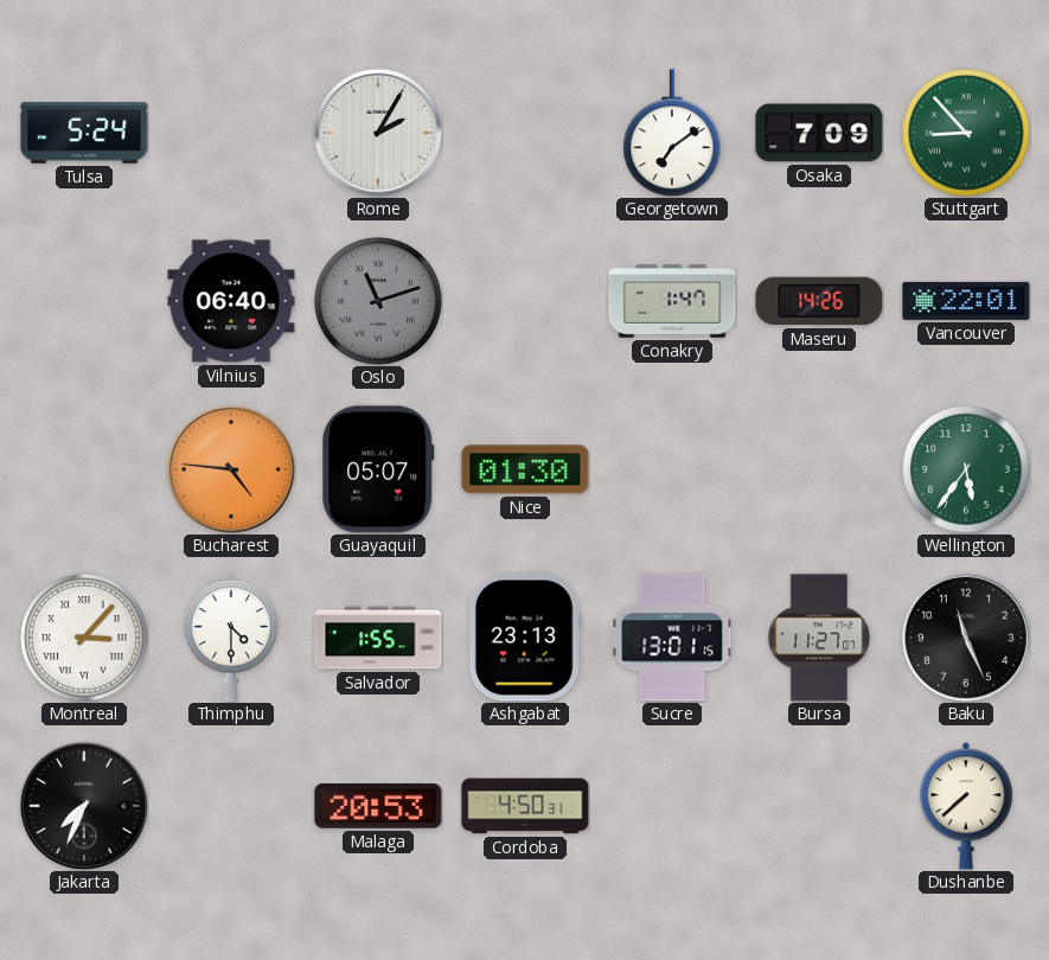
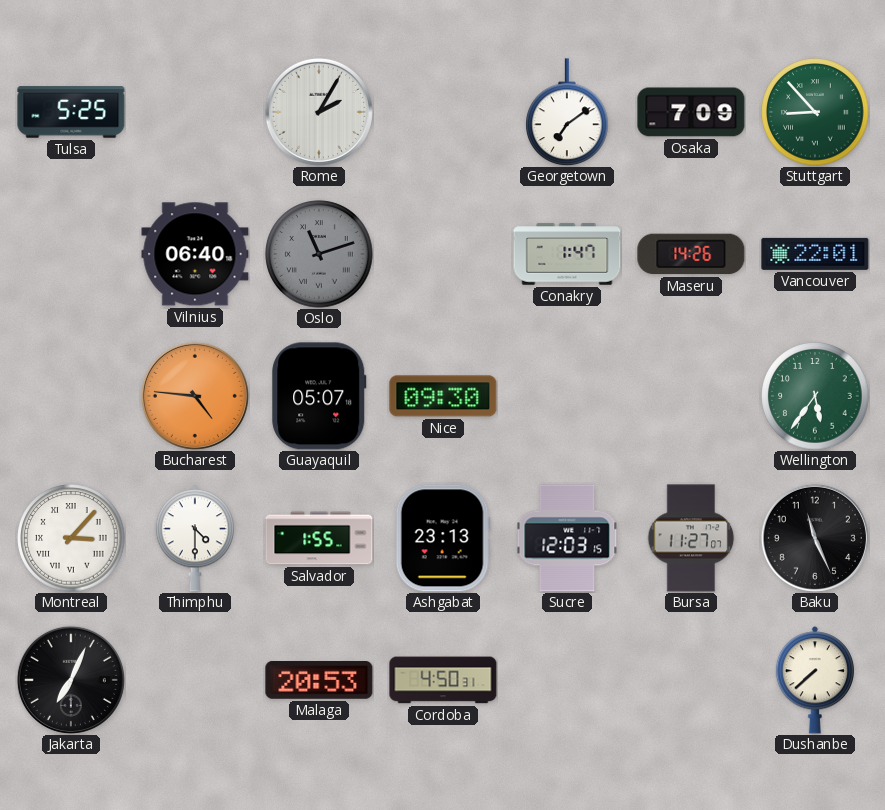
Tulsa: 5:24 -> 5:25
Nice: 01:30 -> 09:30
Sucre: 13:01 -> 12:03
Jakarta: 7:34 -> 7:04
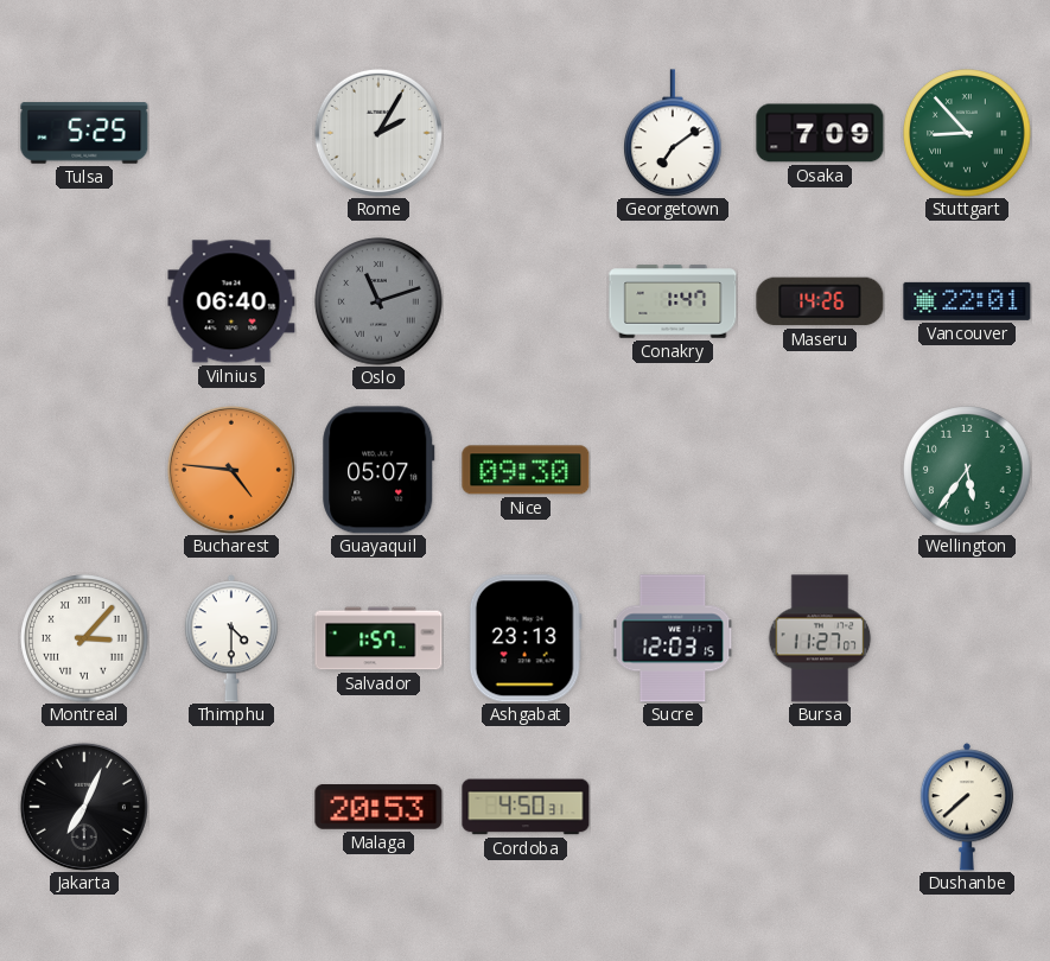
Salvador: 1:55 -> 1:57
Baku: 11:26 -> none
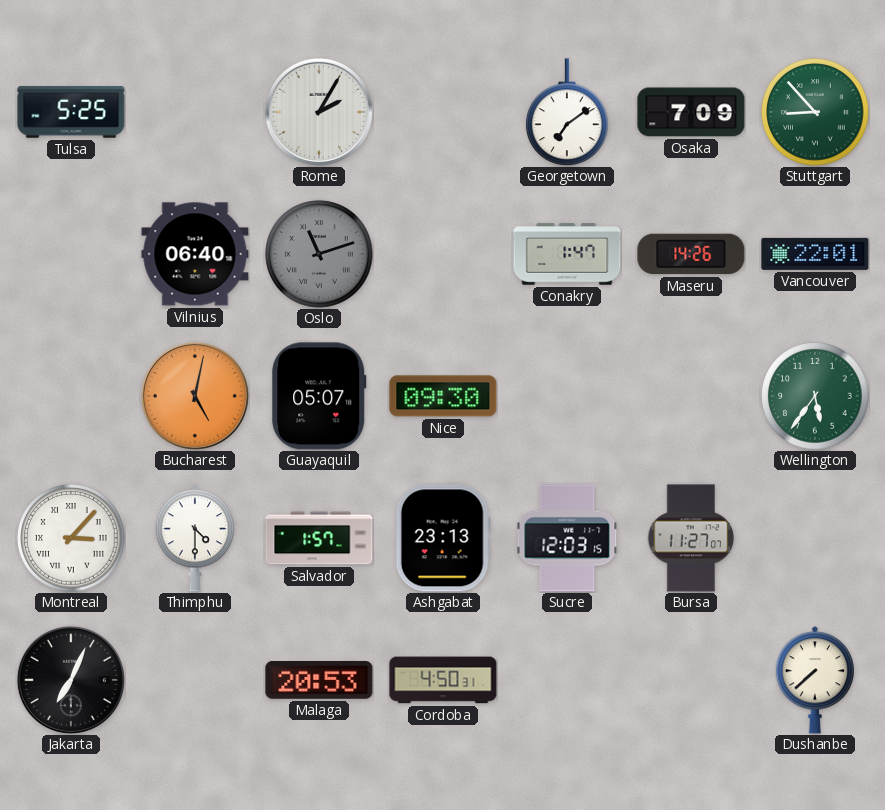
Bucharest: 4:46 -> 5:02
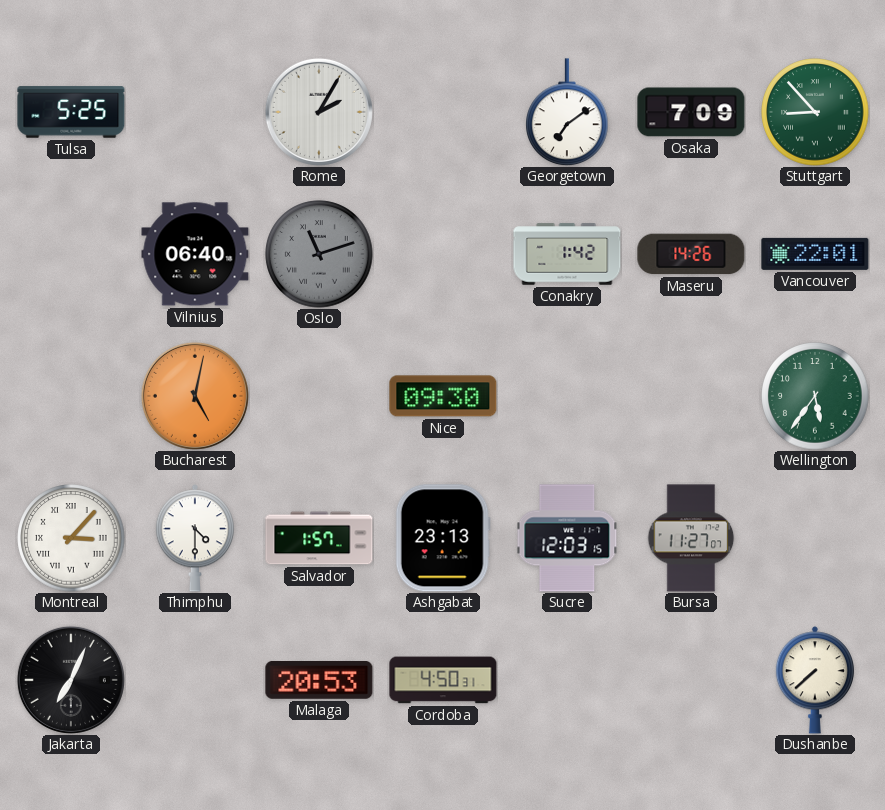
Conakry: 1:47 -> 1:42
Guayaquil: 05:07 -> none
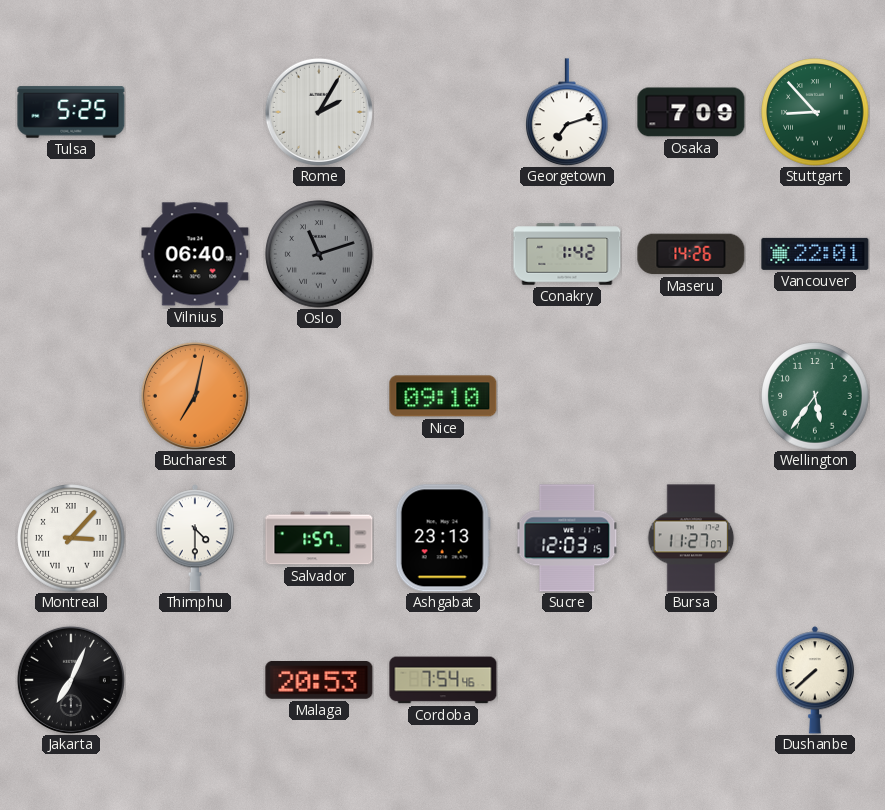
Georgetown: 7:09 -> 7:12
Bucharest: 5:02 -> 7:02
Nice: 09:30 -> 09:10
Cordoba: 4:50 -> 7:54
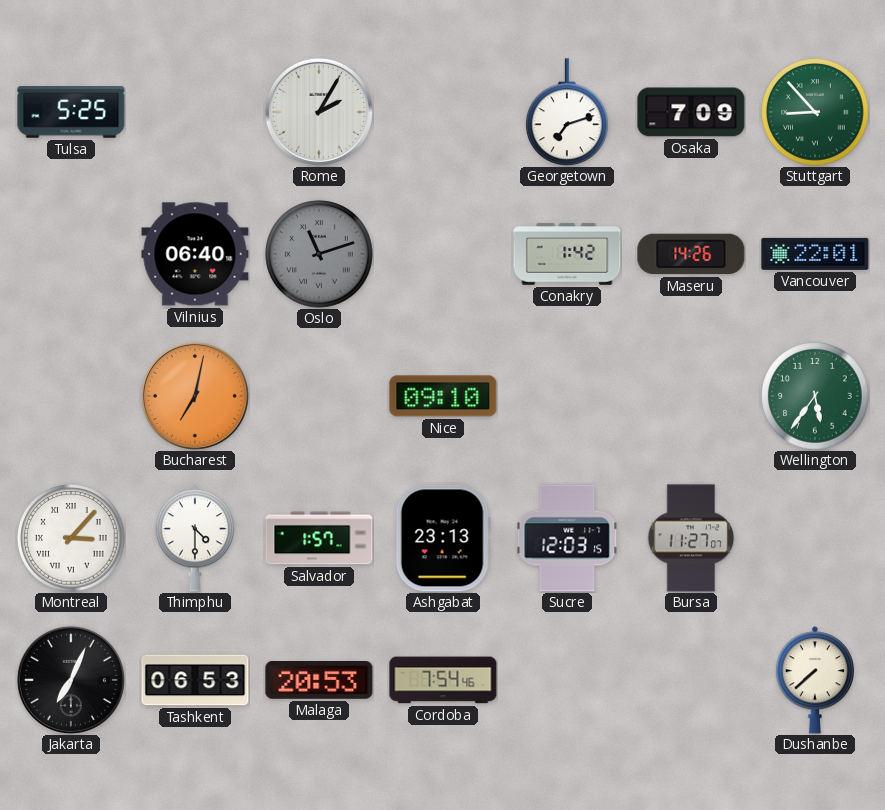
Tashkent: none -> 06:53
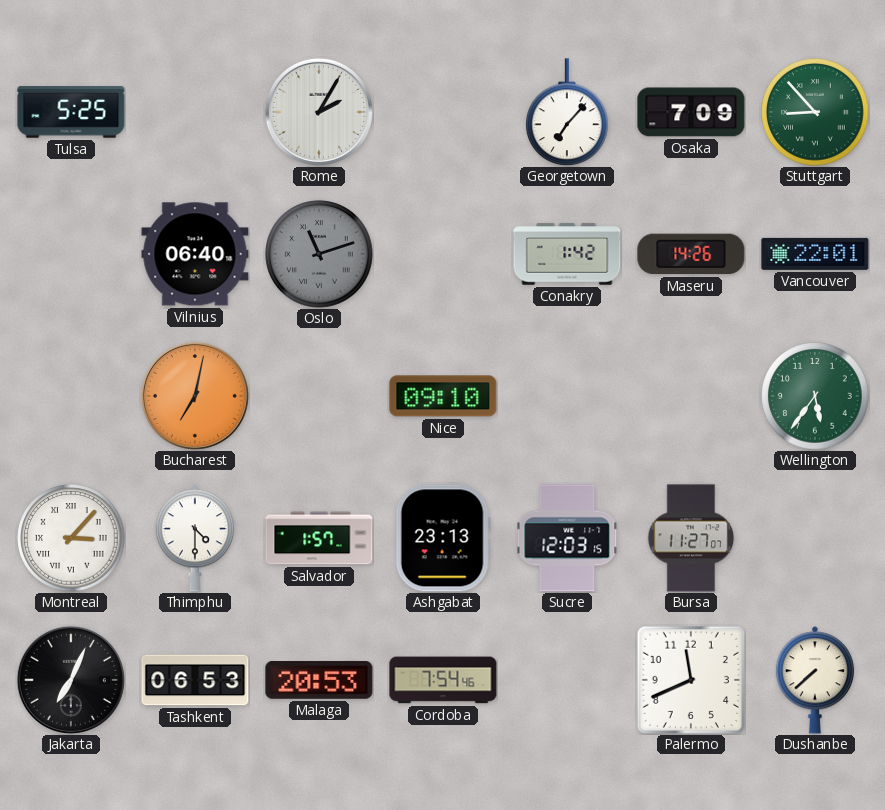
Georgetown: 7:12 -> 7:07
Palermo: none -> 11:41
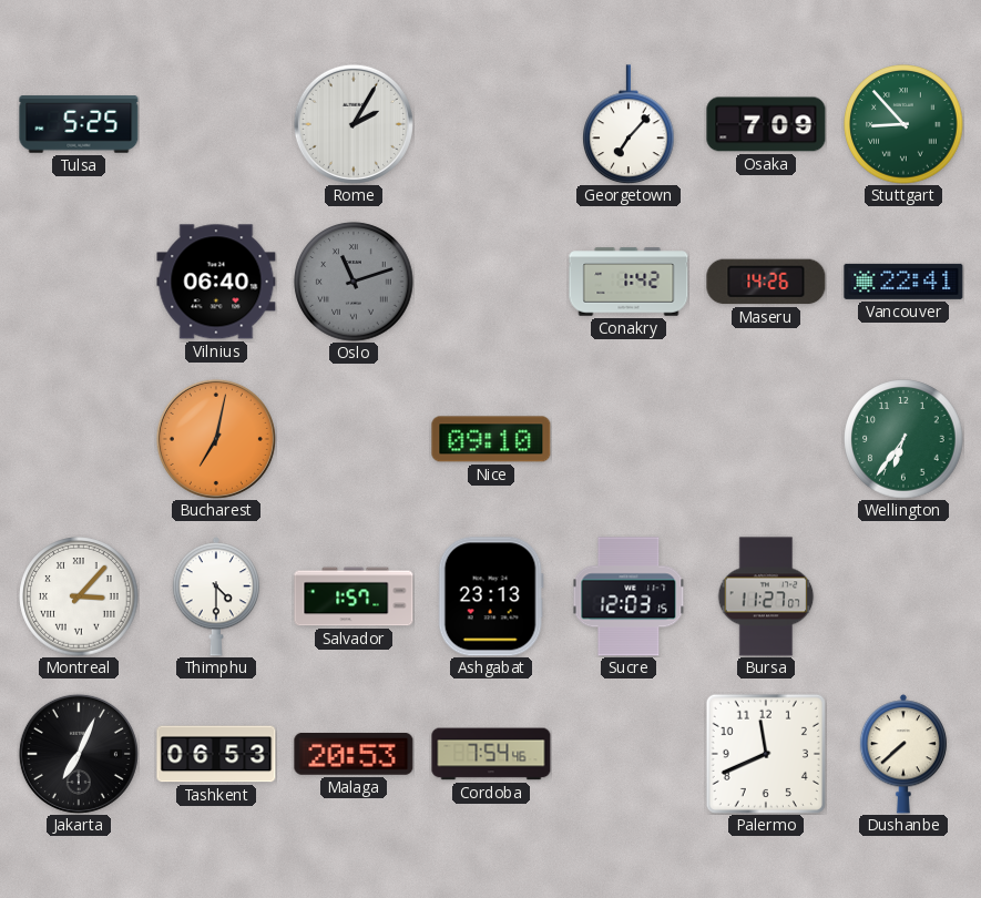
Vancouver: 22:01 -> 22:41
Wellington: 5:36 -> 6:36
